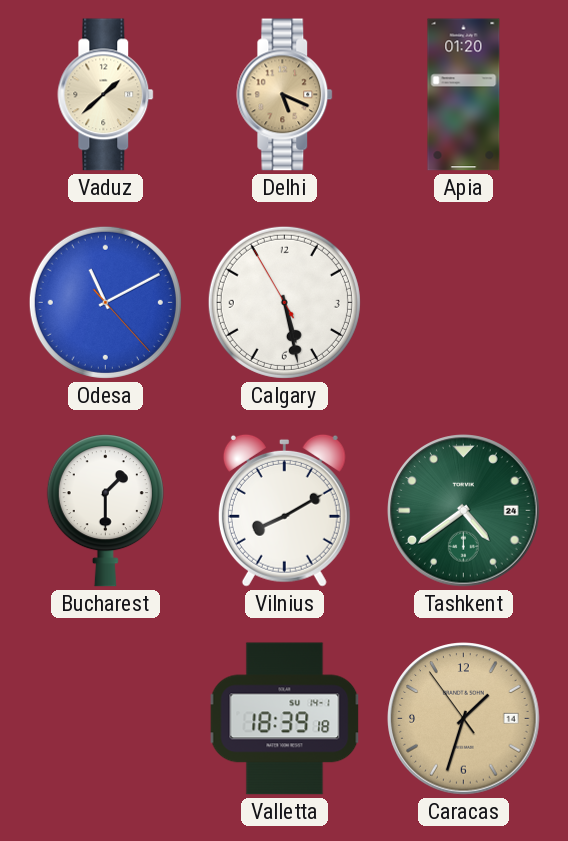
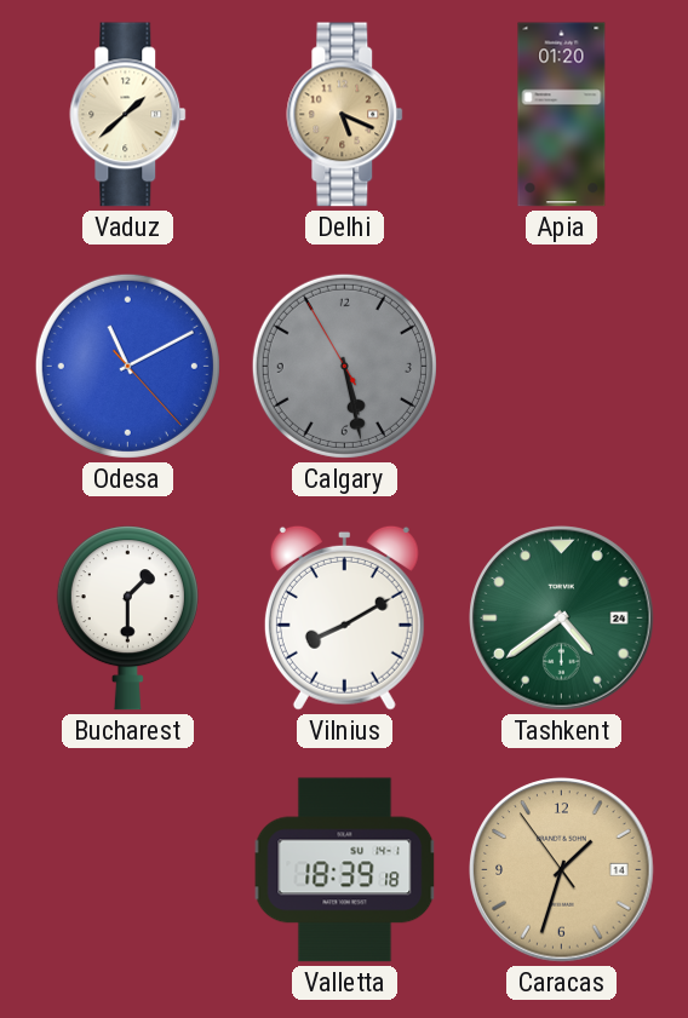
Calgary dial: white -> grey
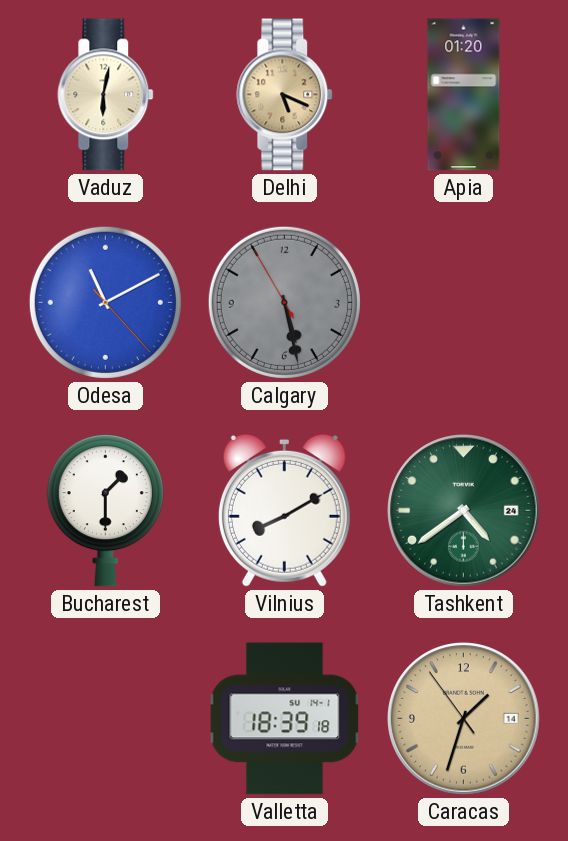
Vaduz: 1:38 -> 6:02
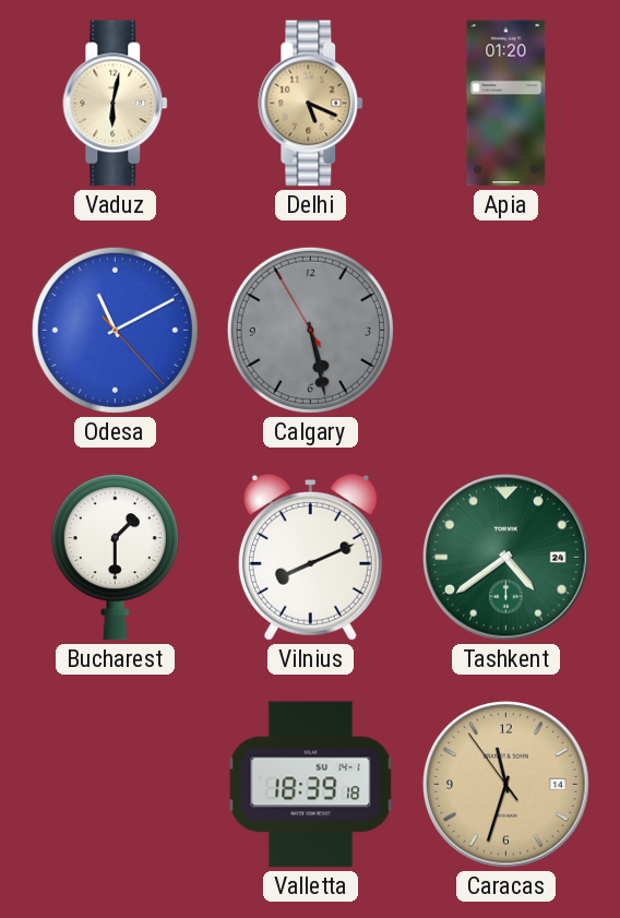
Vilnius: 8:10 -> 8:11
Caracas: 1:32 -> 11:32
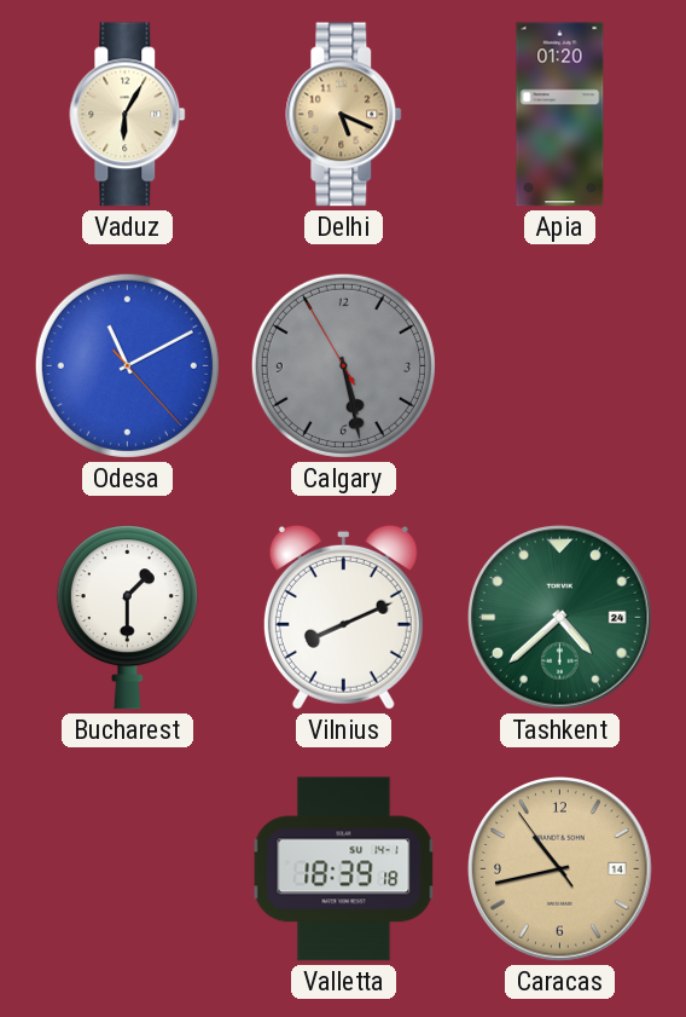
Vaduz: 6:02 -> 6:05
Tashkent: 4:39 -> 4:38
Caracas: 11:32 -> 10:42
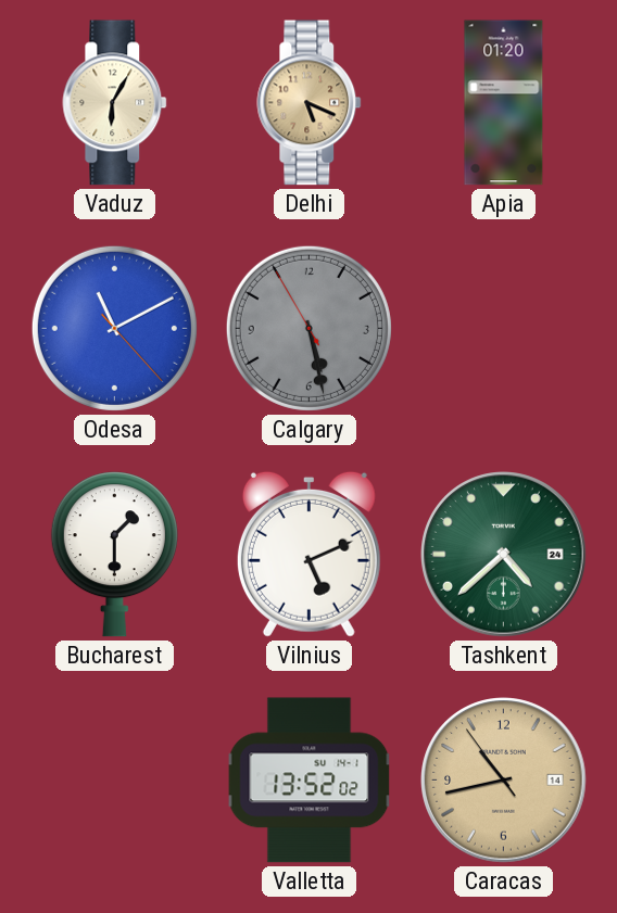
Vilnius: 8:11 -> 5:11
Valletta: 18:39 -> 13:52
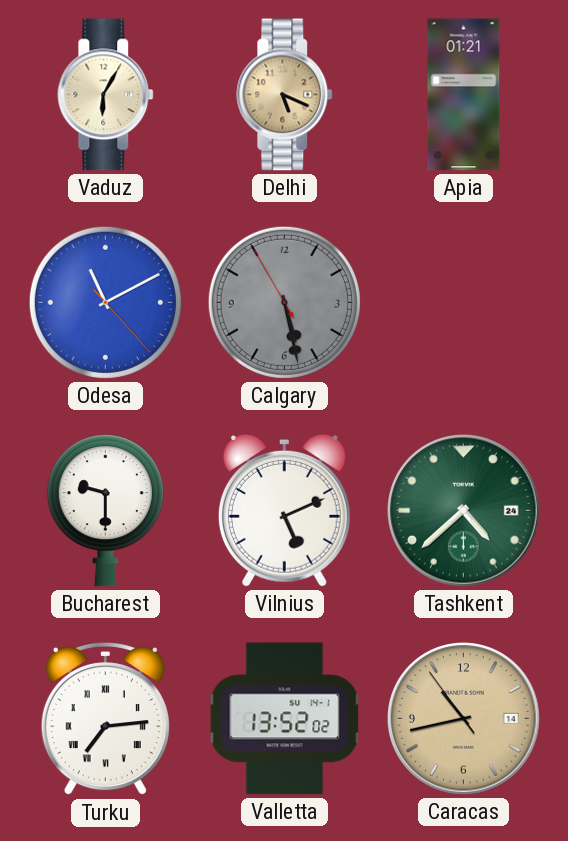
Apia: 01:20 -> 01:21
Bucharest: 1:30 -> 9:30
Turku: none -> 7:14
